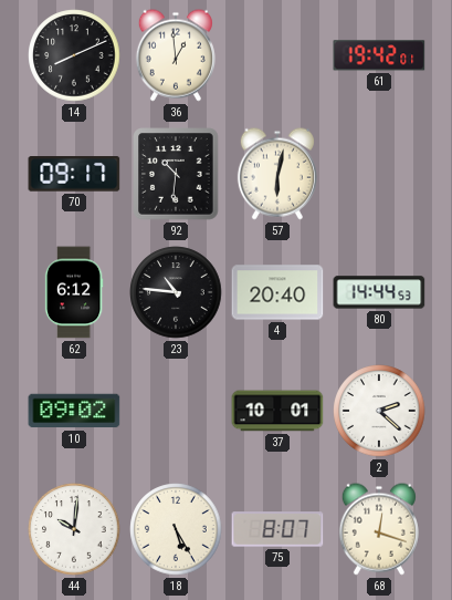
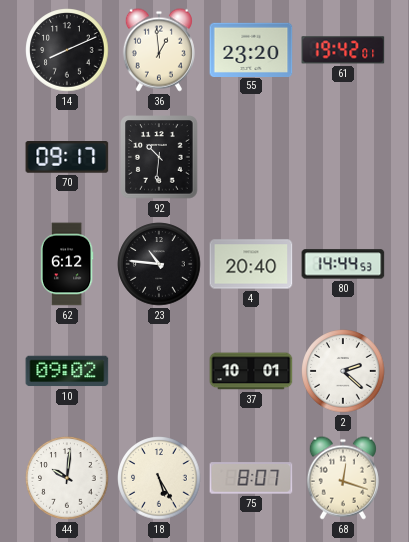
55: none -> 23:20
57: 6:02 -> none
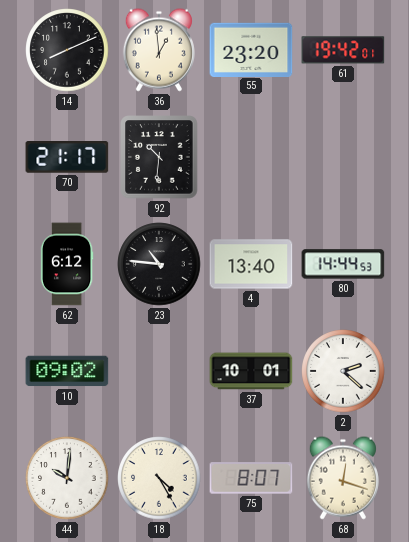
70: 09:17 -> 21:17
4: 20:40 -> 13:40
18: 5:25 -> 4:25
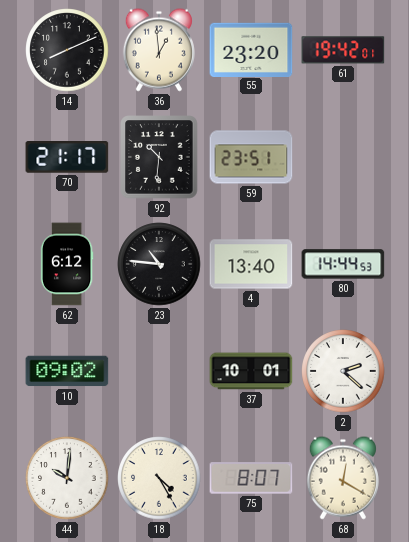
59: none -> 23:51
68: 12:18 -> 12:20
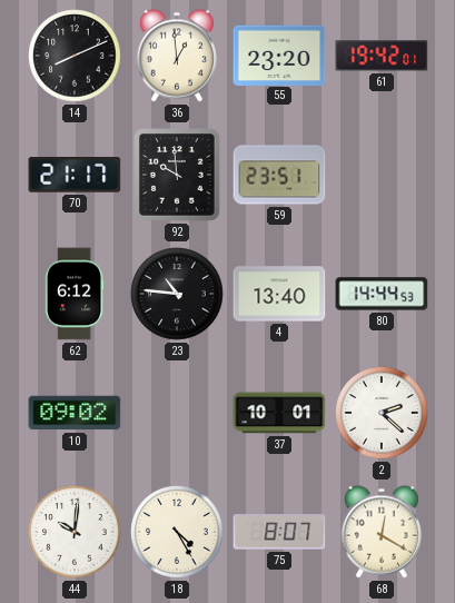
92: 10:31 -> 9:59
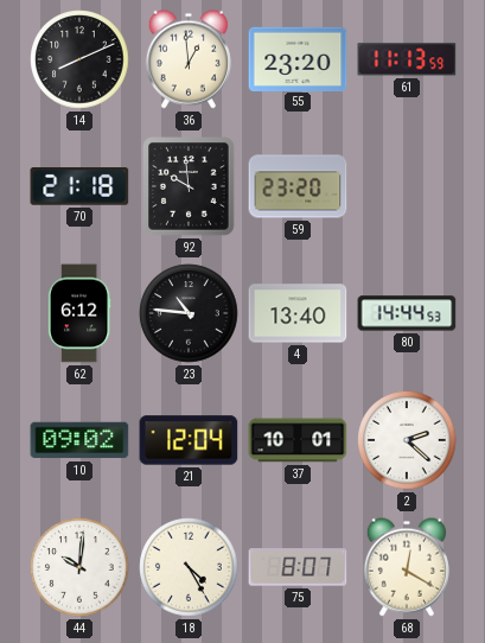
61: 19:42 -> 11:13
70: 21:17 -> 21:18
59: 23:51 -> 23:20
21: none -> 12:04
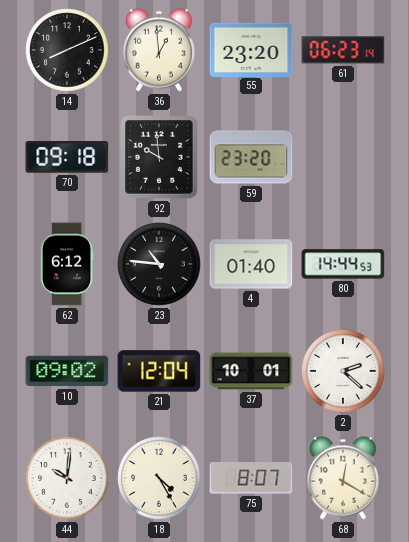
61: 11:13 -> 06:23
70: 21:18 -> 09:18
4: 13:40 -> 01:40
